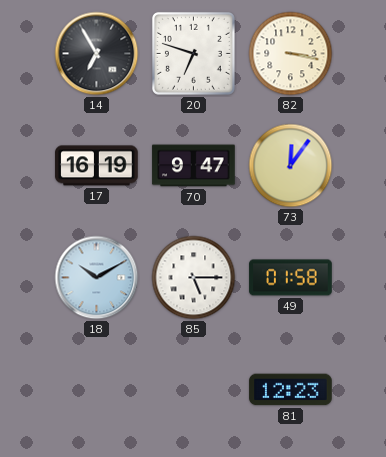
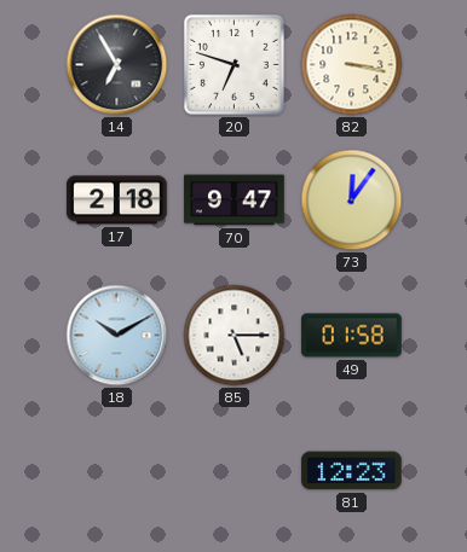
17: 16:19 -> 2:18
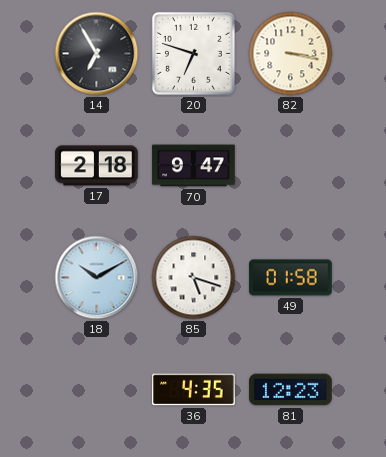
73: 12:06 -> none
85: 5:15 -> 5:18
36: none -> 4:35
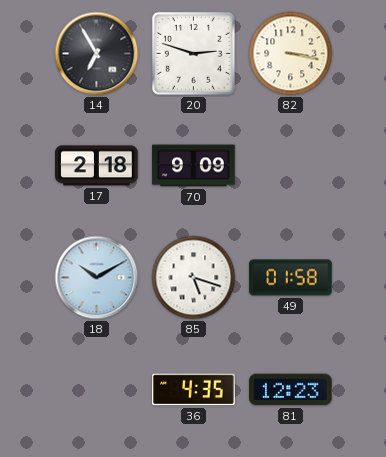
20: 6:48 -> 2:48
70: 9:47 -> 9:09
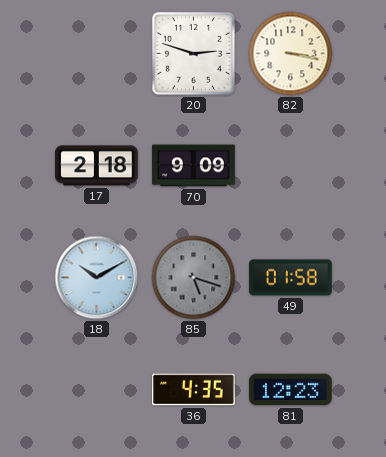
14: 6:55 -> none
85 dial: white -> grey
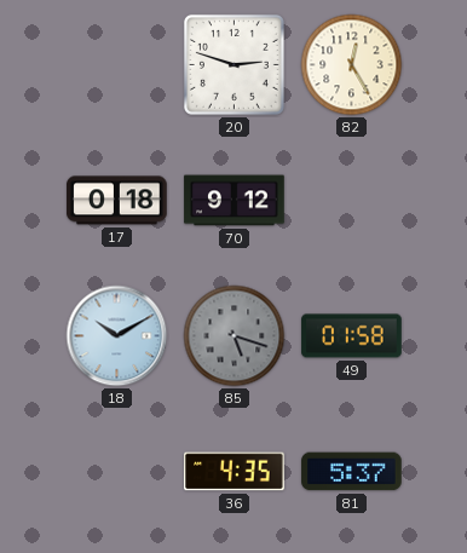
82: 3:17 -> 12:25
17: 2:18 -> 0:18
70: 9:09 -> 9:12
81: 12:23 -> 5:37
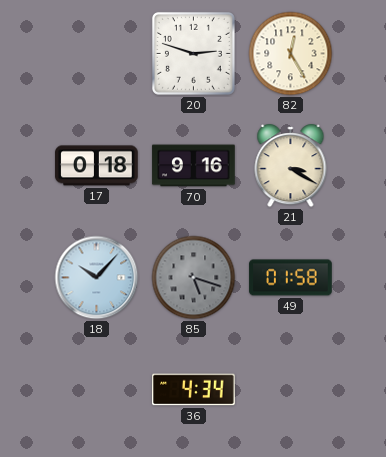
70: 9:12 -> 9:16
21: none -> 3:20
18: 10:10 -> 10:07
36: 4:35 -> 4:34
81: 5:37 -> none
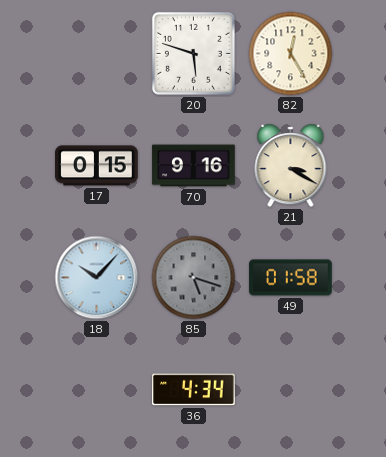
20: 2:48 -> 5:48
17: 0:18 -> 0:15
